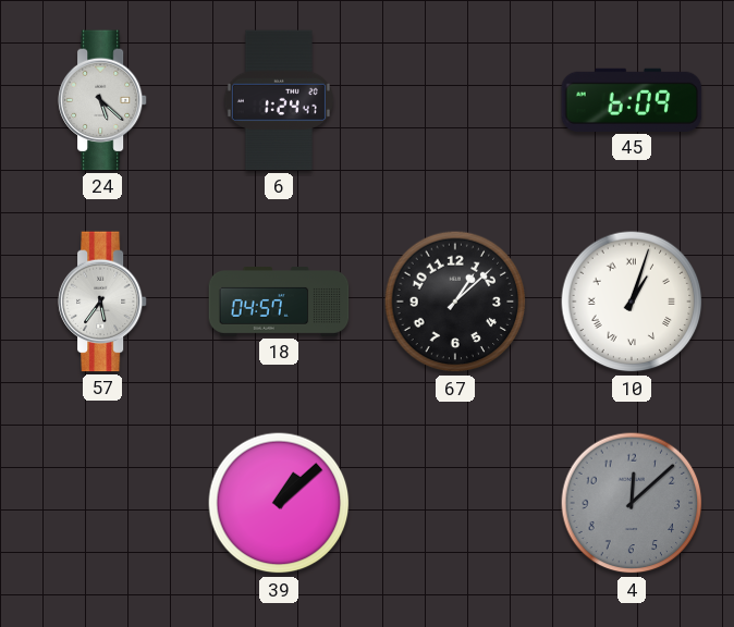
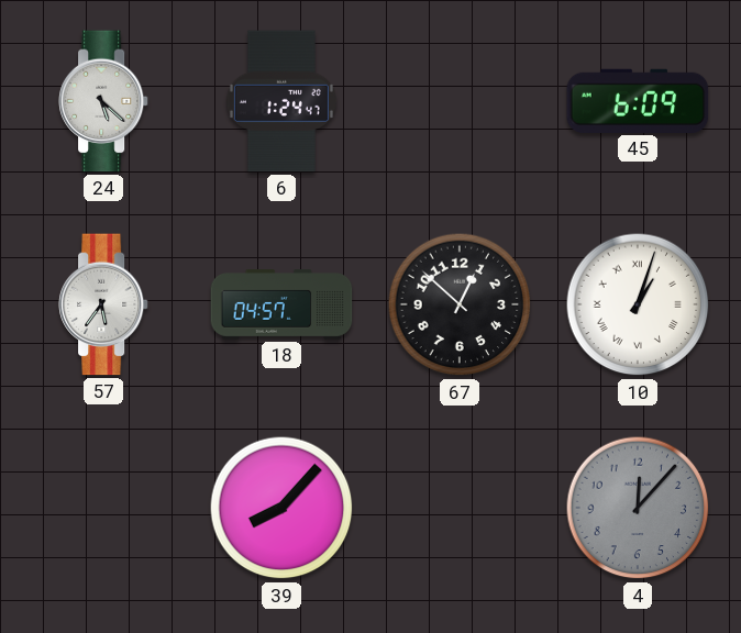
67: 1:08 -> 12:52
39: 1:08 -> 8:07
4: 12:08 -> 12:07
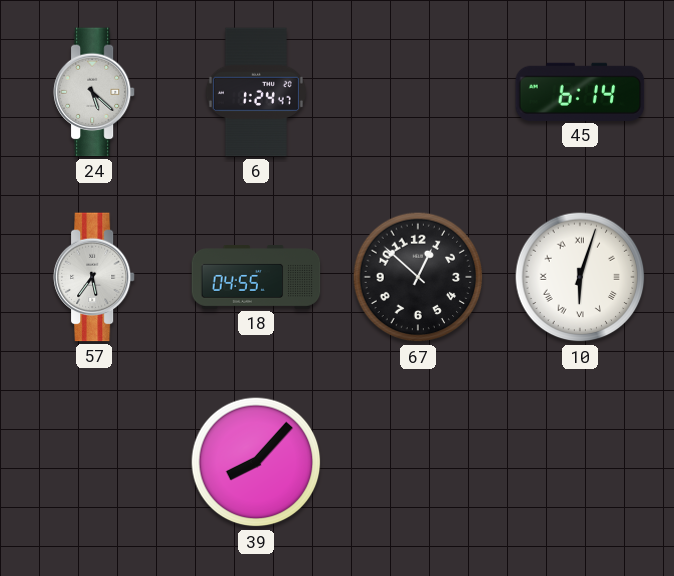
45: 6:09 -> 6:14
18: 04:57 -> 04:55
10: 1:03 -> 6:03
4: 12:07 -> none
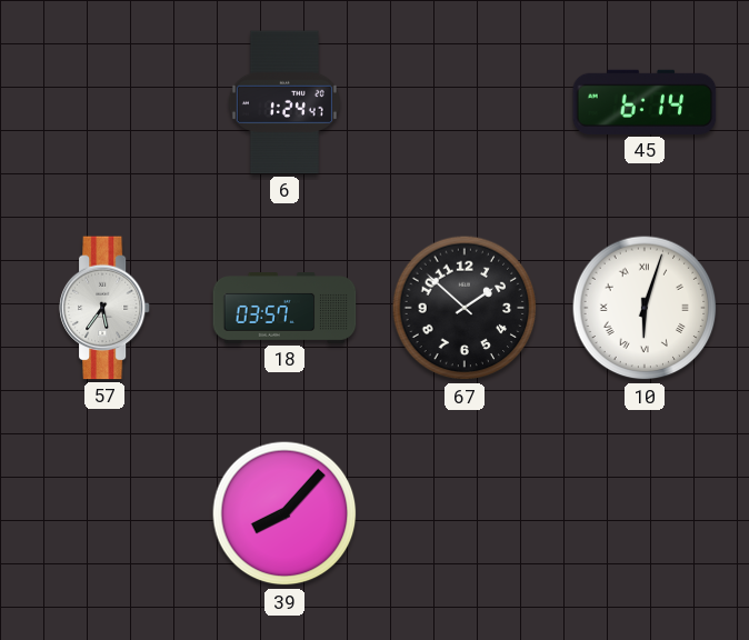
24: 5:22 -> none
18: 04:55 -> 03:57
67: 12:52 -> 1:52
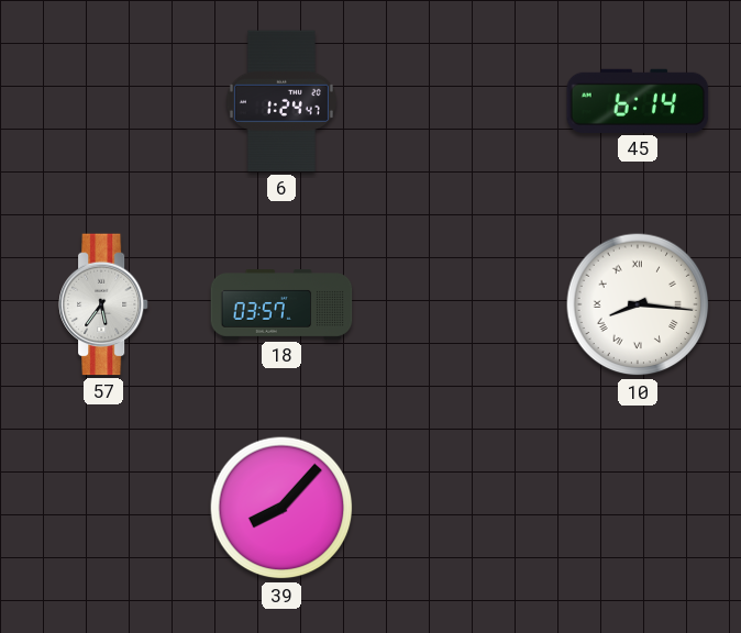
67: 1:52 -> none
10: 6:03 -> 8:16
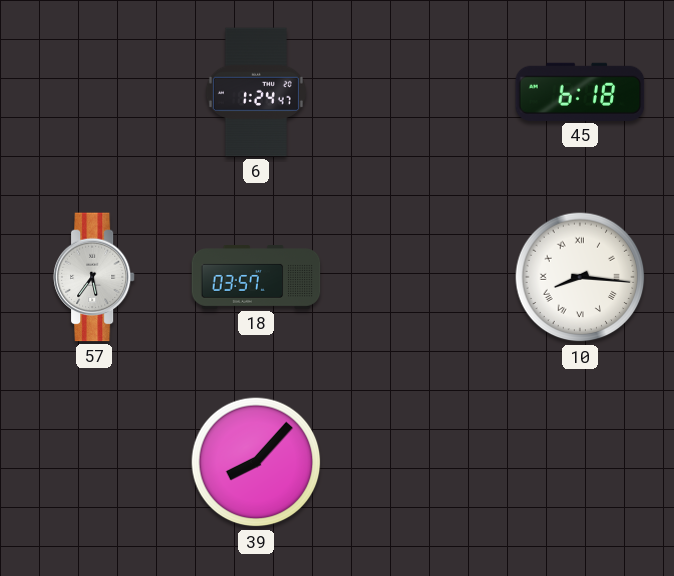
45: 6:14 -> 6:18
